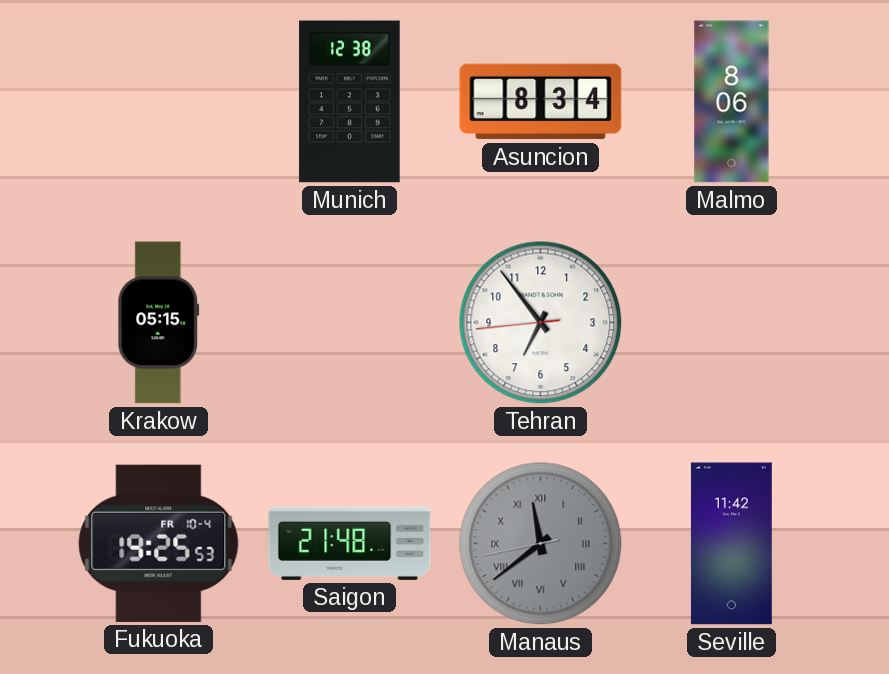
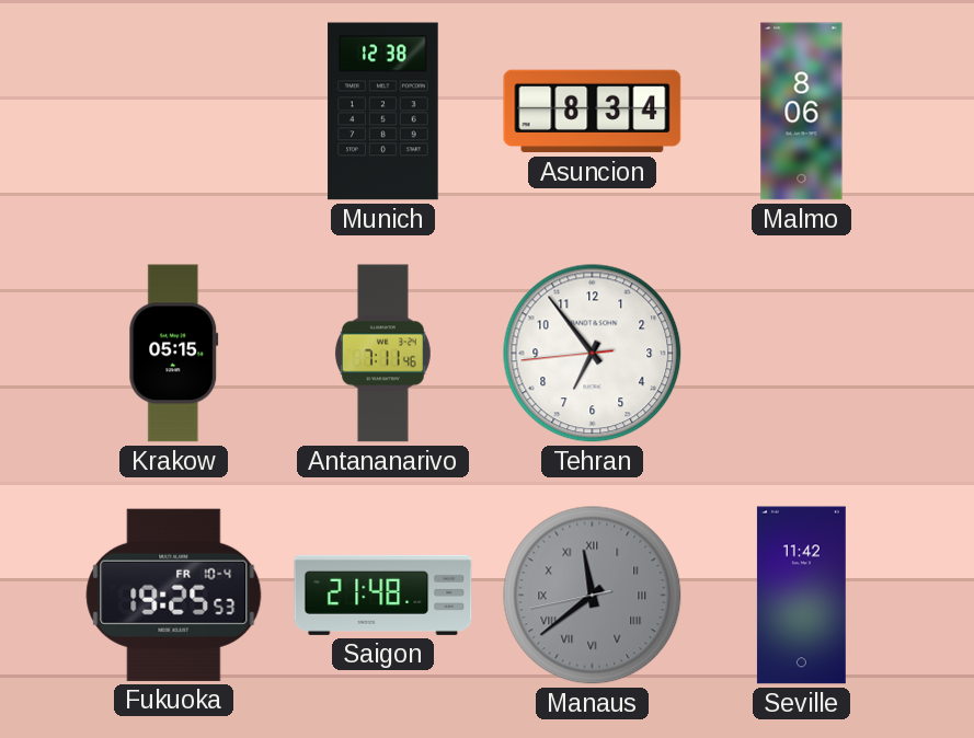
Antananarivo: none -> 7:11
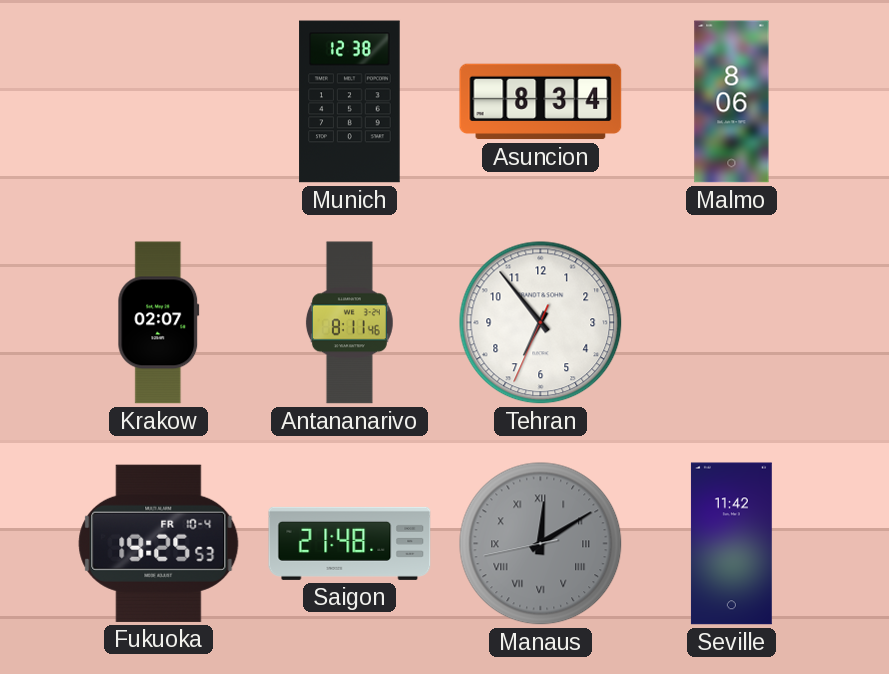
Krakow: 05:15 -> 02:07
Antananarivo: 7:11 -> 8:11
Tehran: 6:53:44 -> 6:53:34
Manaus: 11:38 -> 12:09
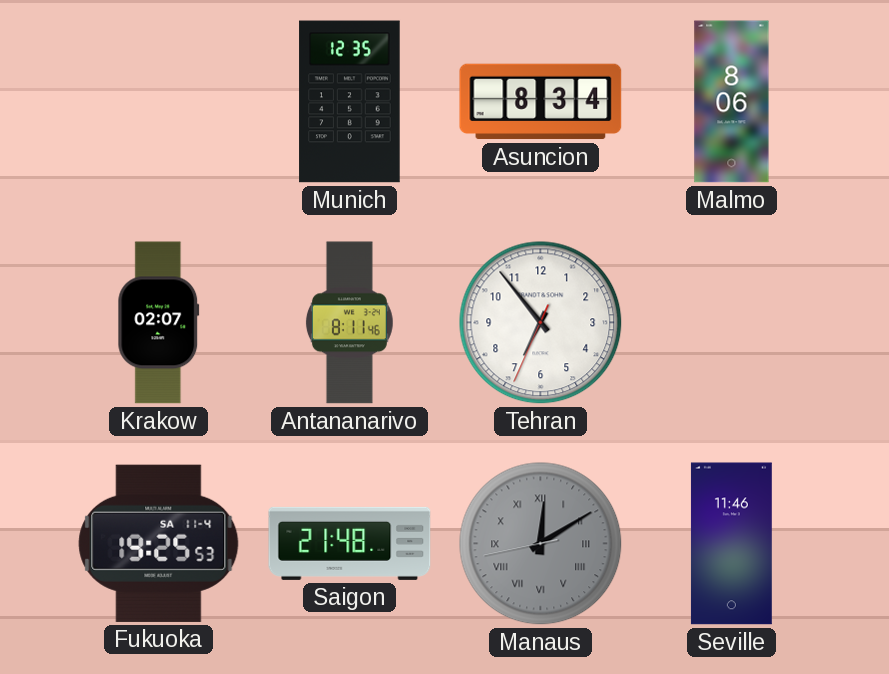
Munich: 12:38 -> 12:35
Fukuoka date: FR 10-4 -> SA 11-4
Seville: 11:42 -> 11:46
